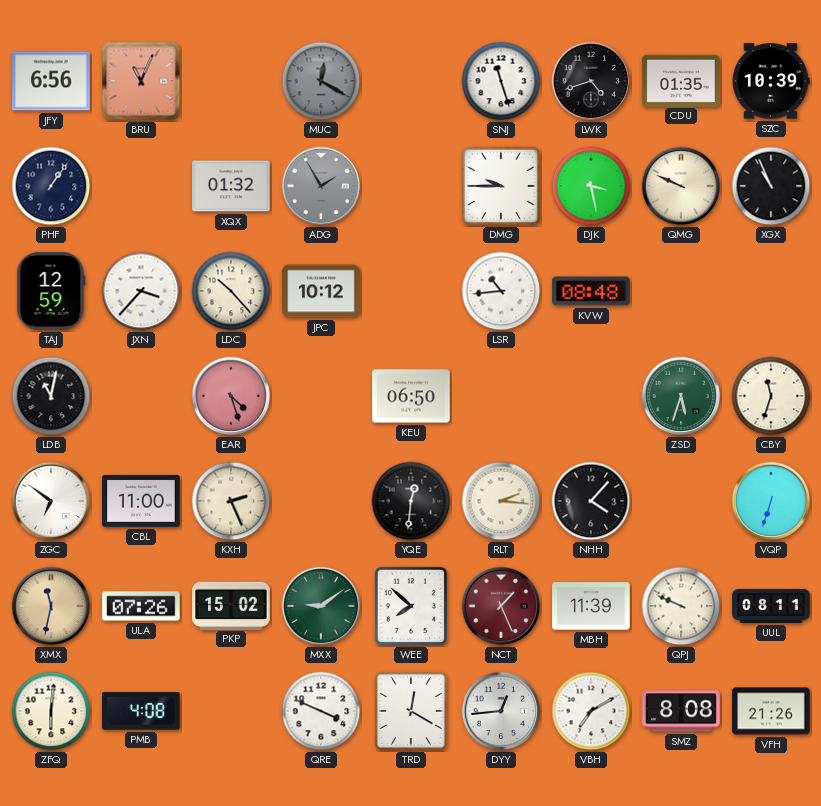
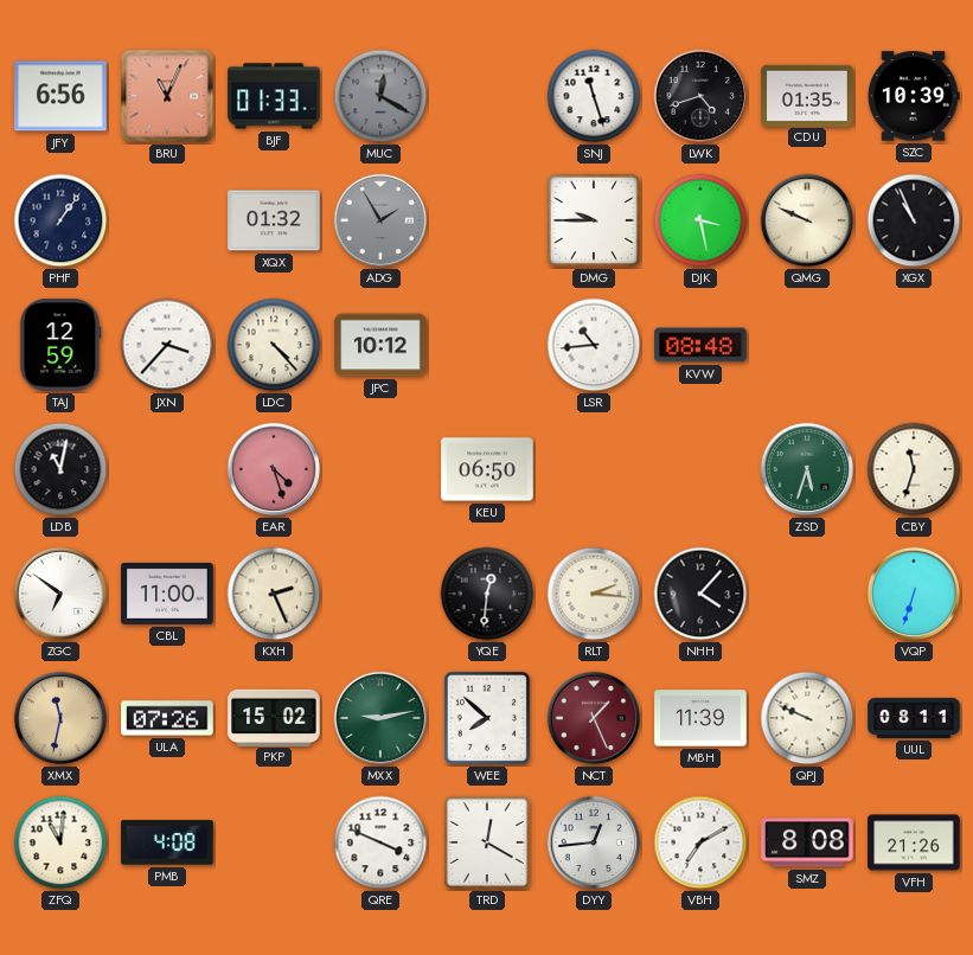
BJF: none -> 01:33
LDC: 10:23 -> 4:23
MXX: 9:09 -> 9:13
ZFQ: 6:01 -> 11:01
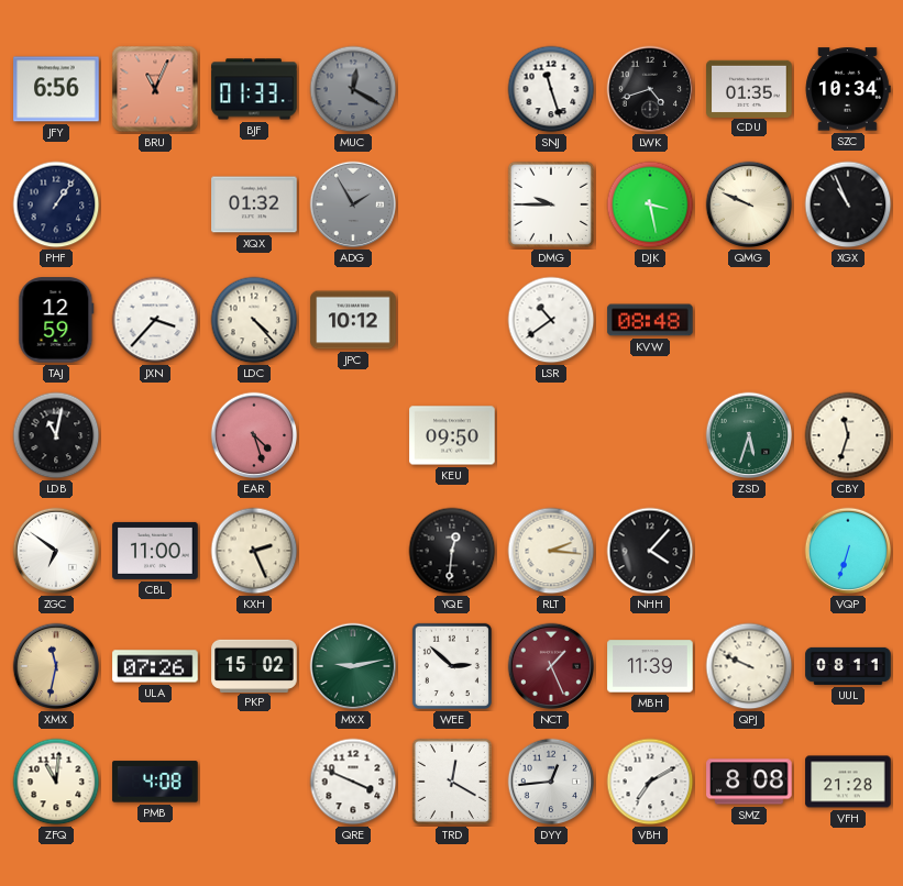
SZC: 10:39 -> 10:34
LSR: 10:44 -> 10:39
KEU: 06:50 -> 09:50
WEE: 7:52 -> 2:52
VFH: 21:26 -> 21:28
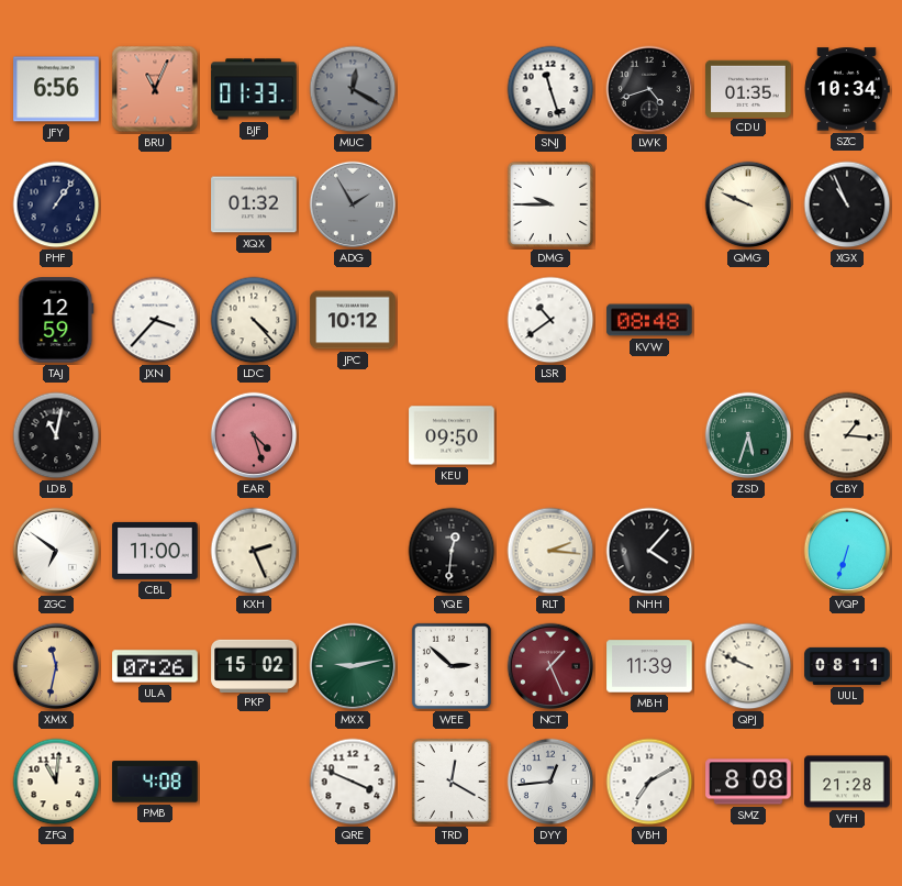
DJK: 3:28 -> none
CBY: 11:33 -> 1:16
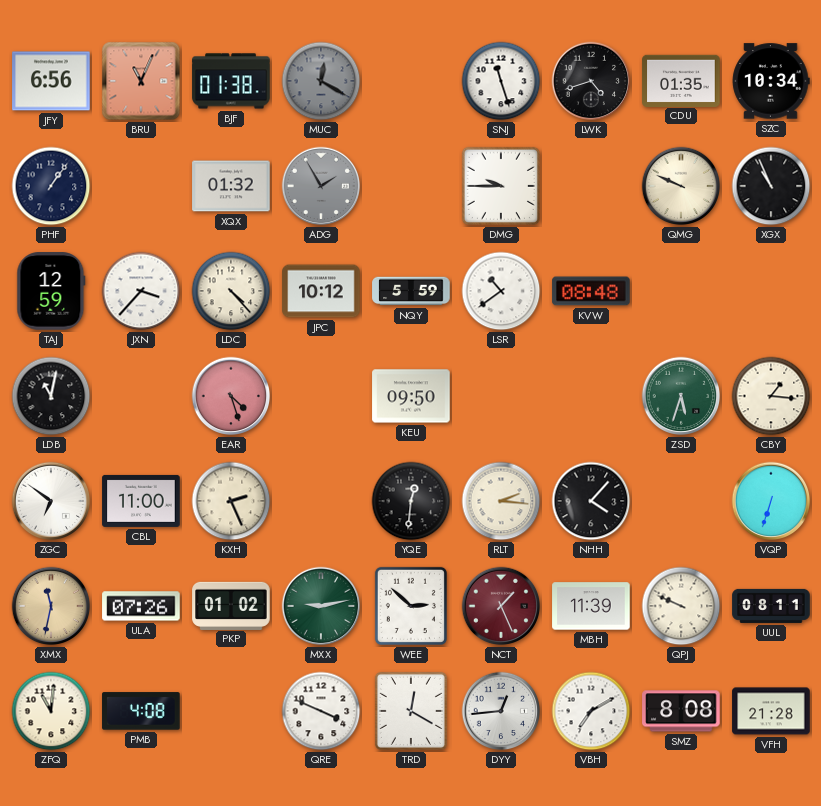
BJF: 01:33 -> 01:38
NQY: none -> 5:59
PKP: 15:02 -> 01:02
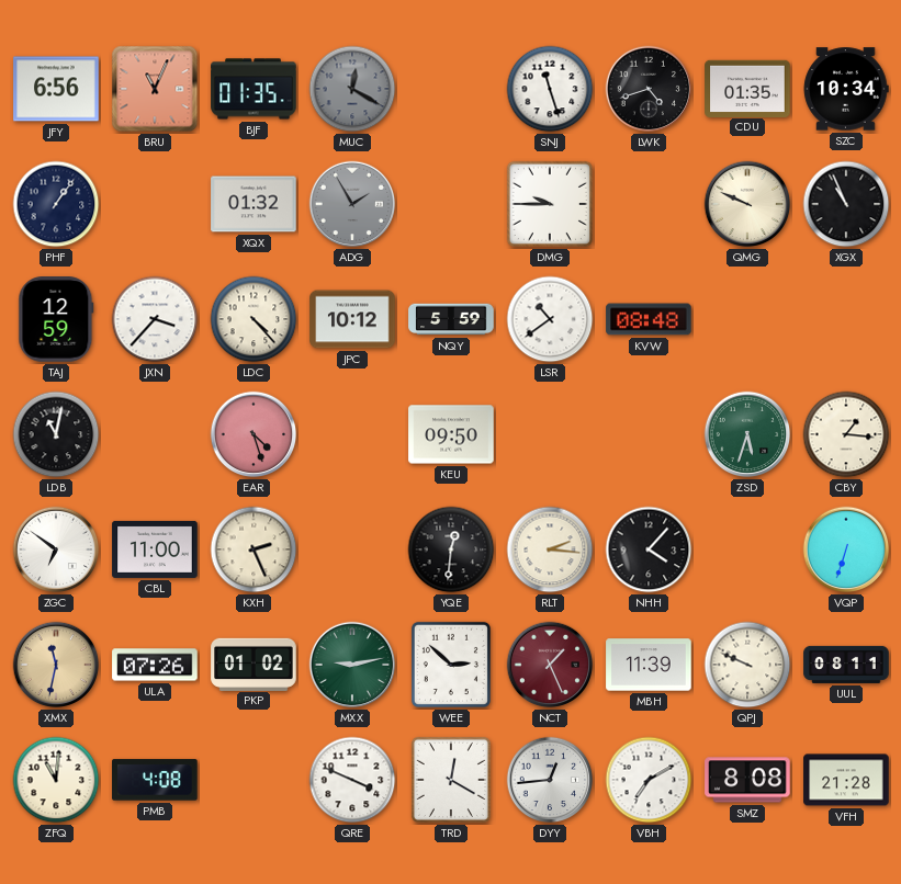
BJF: 01:38 -> 01:35
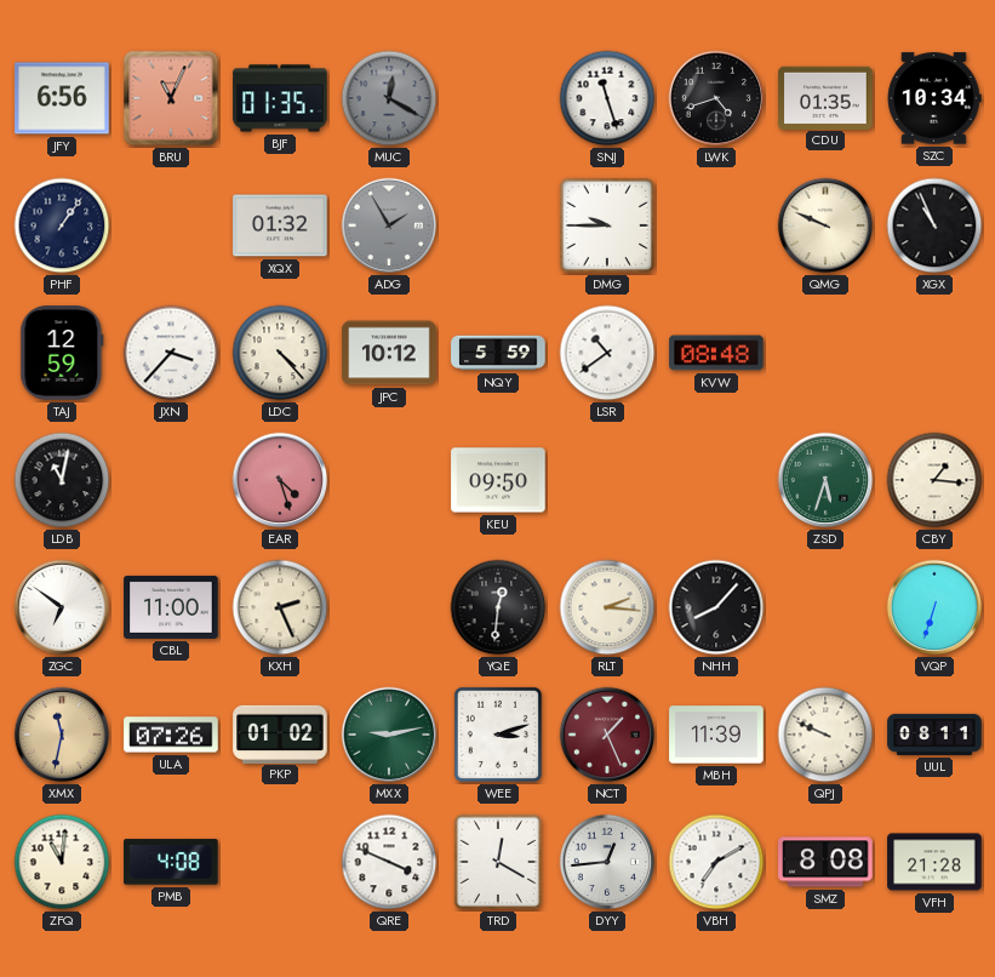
NHH: 4:07 -> 8:07
WEE: 2:52 -> 3:12
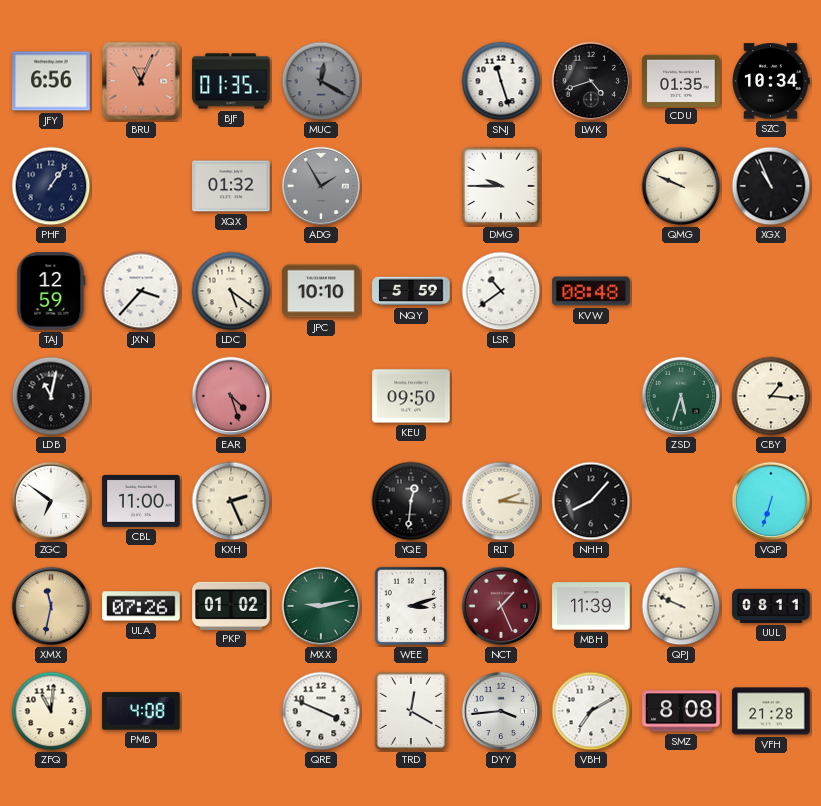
LDC: 4:23 -> 5:21
JPC: 10:12 -> 10:10
DYY: 12:44 -> 3:44
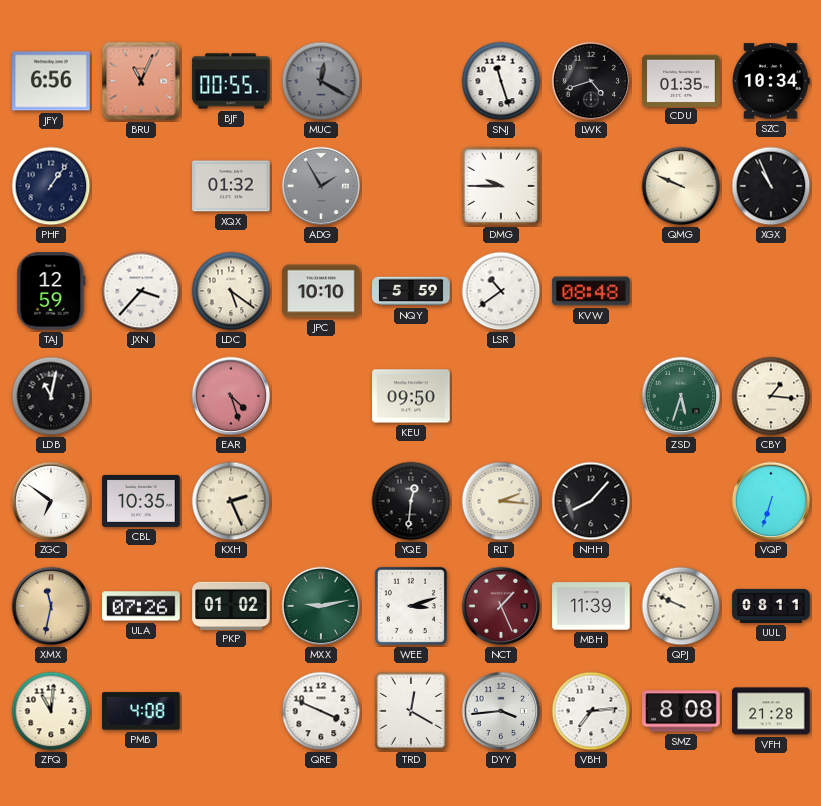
BJF: 01:35 -> 00:55
CBL: 11:00 -> 10:35
VBH: 7:10 -> 7:14
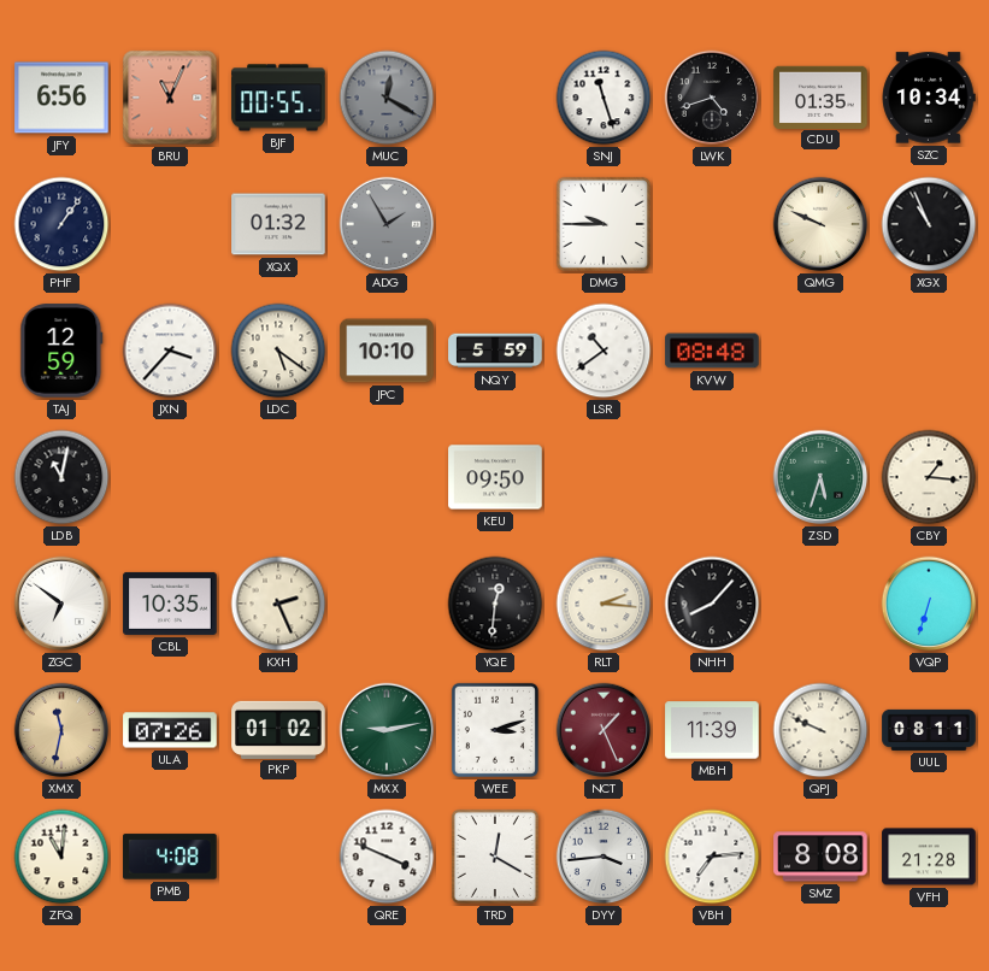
EAR: 4:27 -> none
